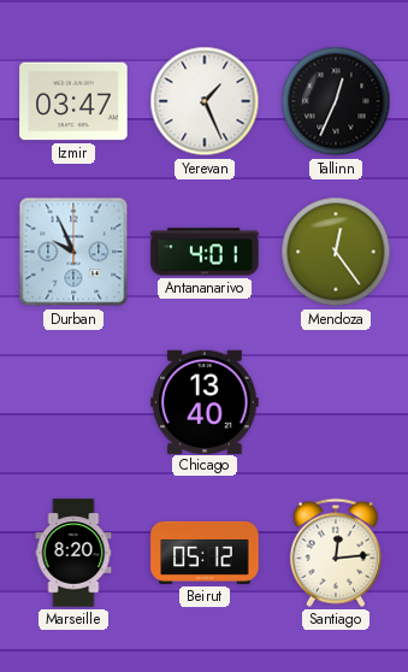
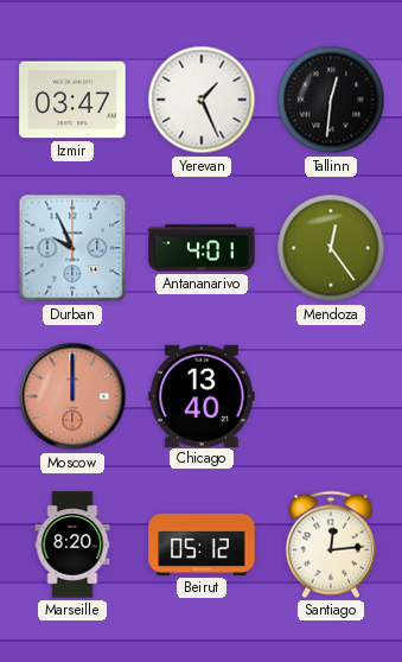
Tallinn: 12:34 -> 12:31
Moscow: none -> 12:00
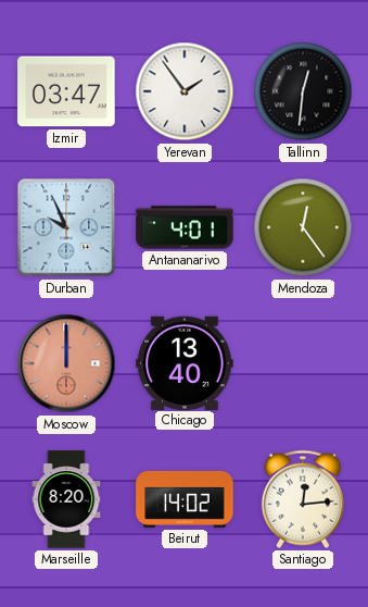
Yerevan: 1:26 -> 1:54
Beirut: 05:12 -> 14:02
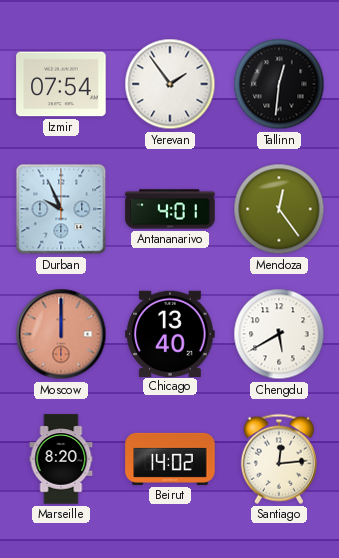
Izmir: 03:47 -> 07:54
Chengdu: none -> 5:40
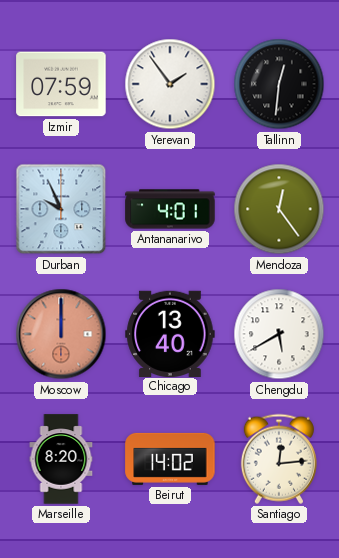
Izmir: 07:54 -> 07:59
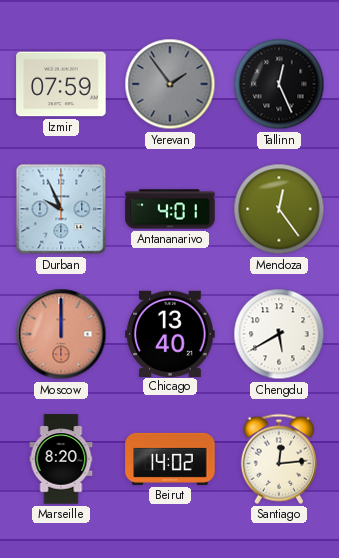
Yerevan dial: white -> grey
Tallinn: 12:31 -> 12:26
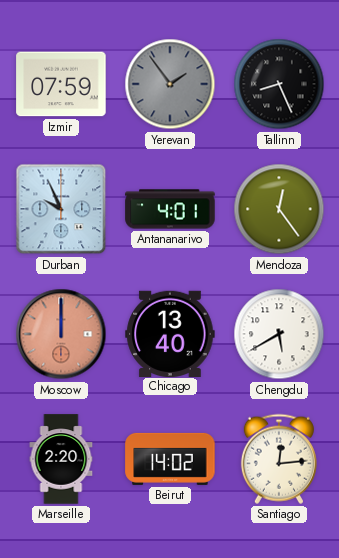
Tallinn: 12:26 -> 8:26
Marseille: 8:20 -> 2:20
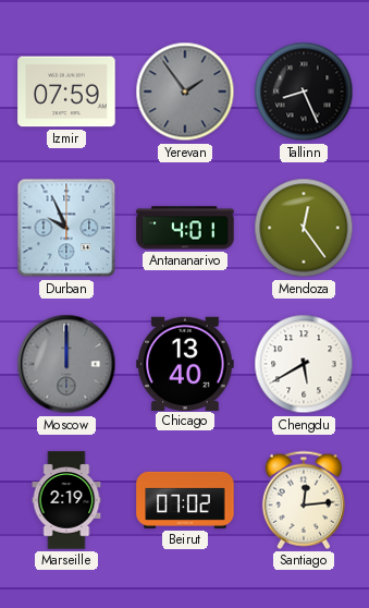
Moscow dial: salmon -> grey
Marseille: 2:20 -> 2:19
Beirut: 14:02 -> 07:02
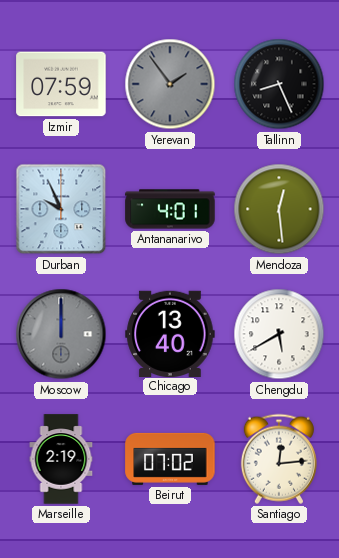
Mendoza: 12:24 -> 12:29
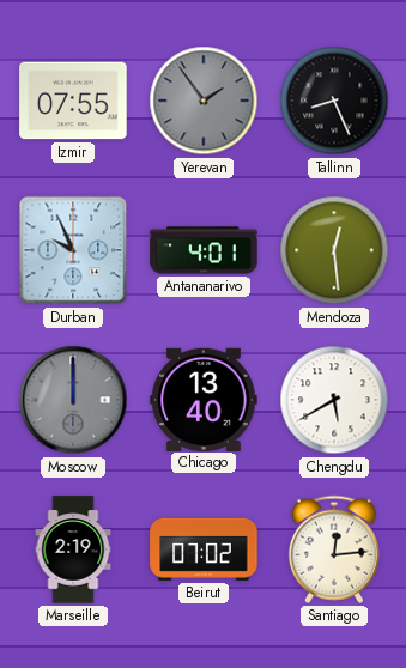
Izmir: 07:59 -> 07:55
